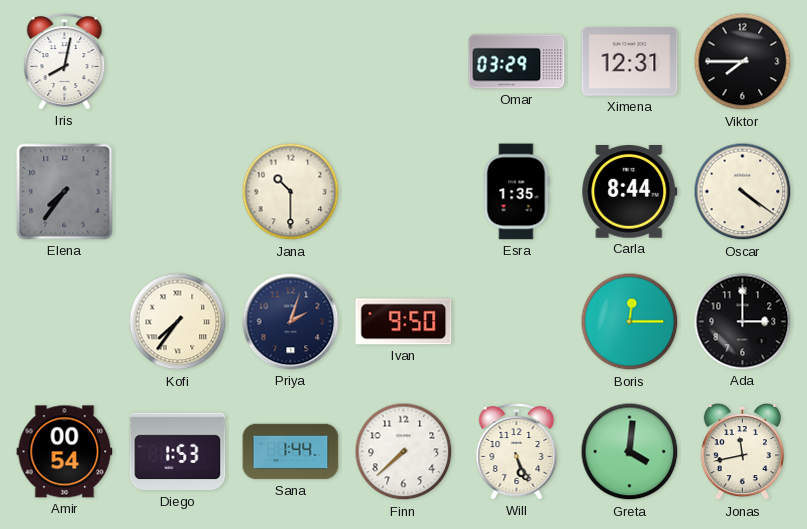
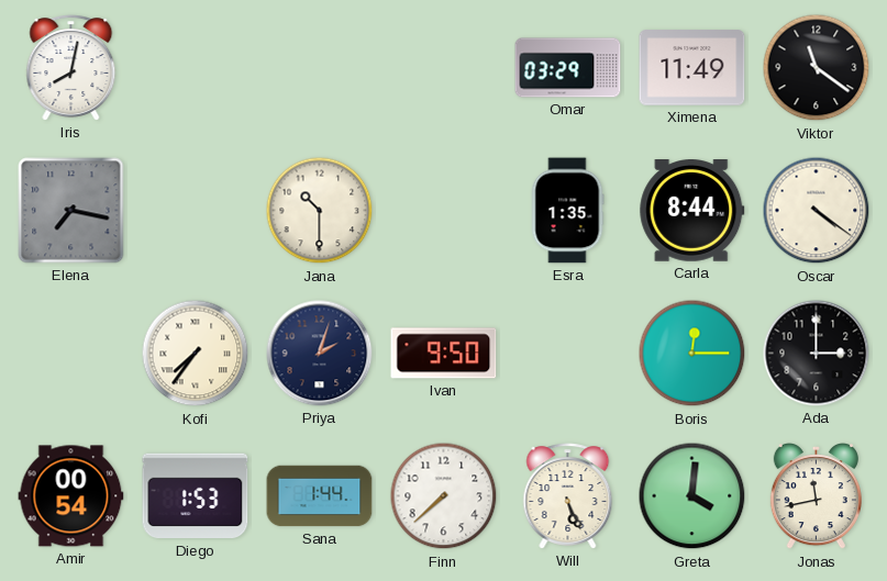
Ximena: 12:31 -> 11:49
Viktor: 7:45 -> 11:21
Elena: 7:36 -> 7:17
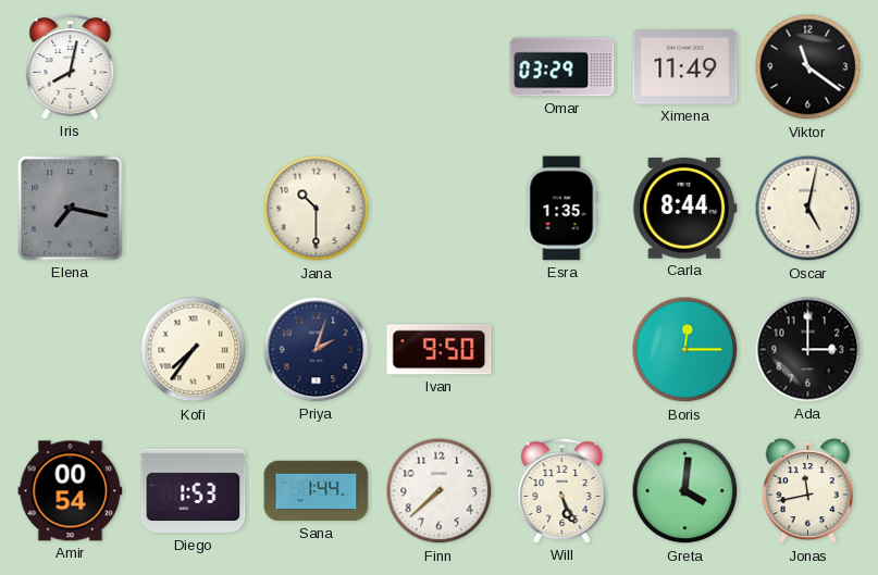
Oscar: 4:21 -> 5:02
